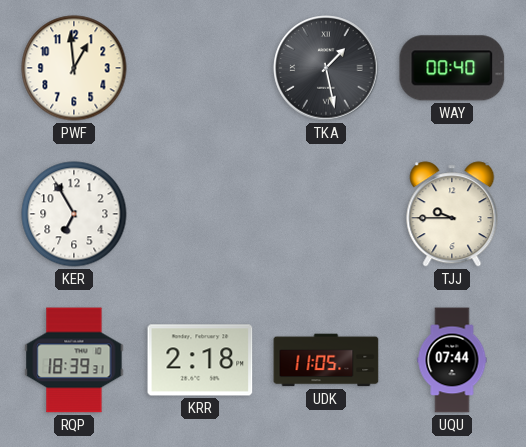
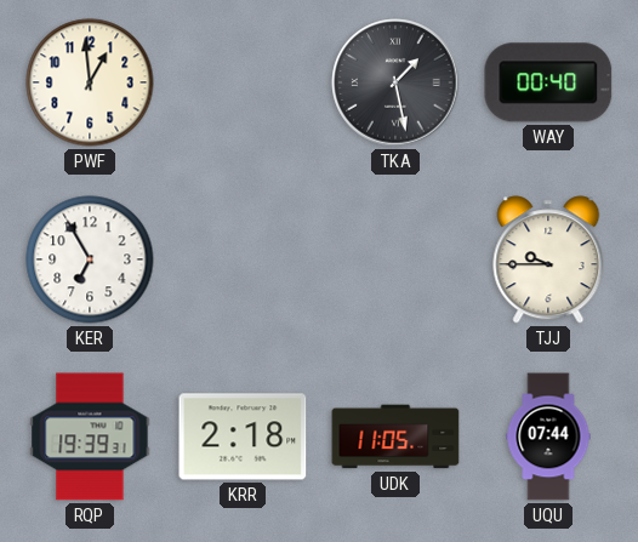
RQP: 18:39 -> 19:39
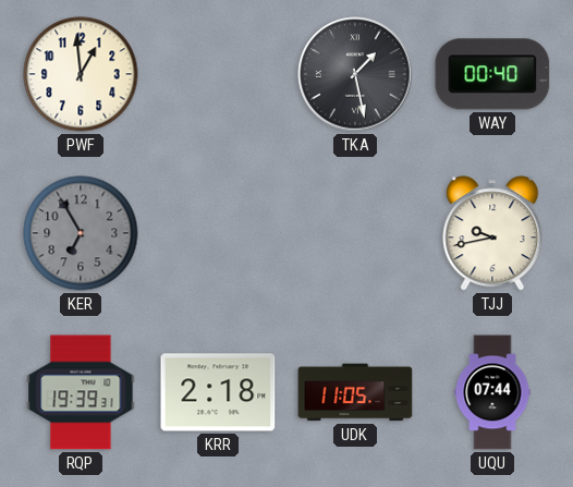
KER dial: white -> grey
TJJ: 9:45 -> 9:43
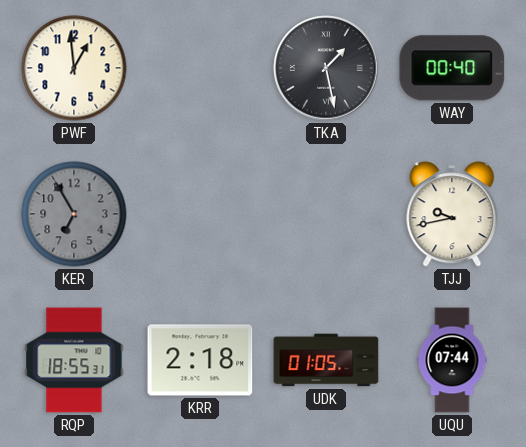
RQP: 19:39 -> 18:55
UDK: 11:05 -> 01:05
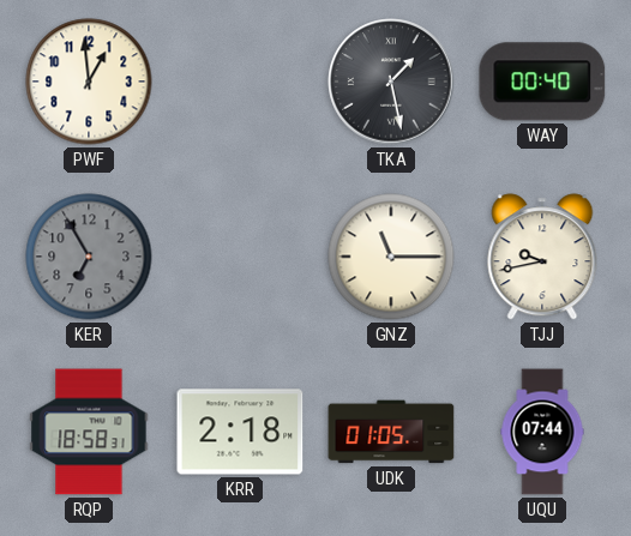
GNZ: none -> 11:15
RQP: 18:55 -> 18:58
